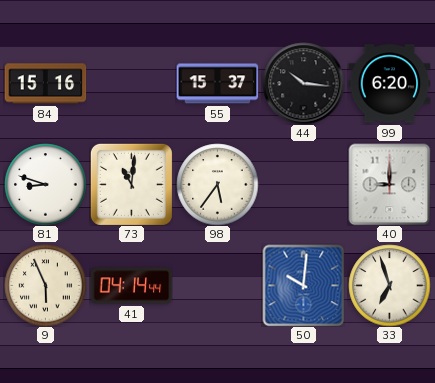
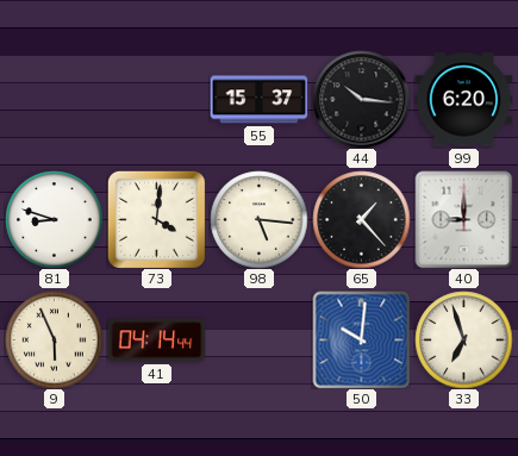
84: 15:16 -> none
73: 11:01 -> 4:01
98: 5:36 -> 5:16
65: none -> 1:23
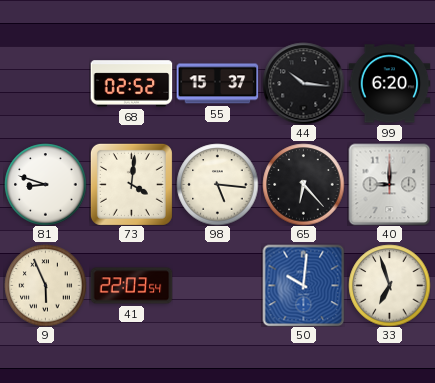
68: none -> 02:52
65: 1:23 -> 6:23
41: 04:14 -> 22:03
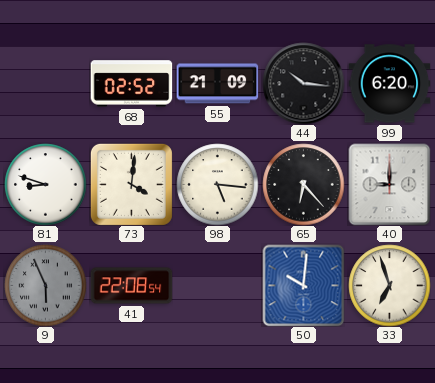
55: 15:37 -> 21:09
9 dial: cream -> grey
41: 22:03 -> 22:08
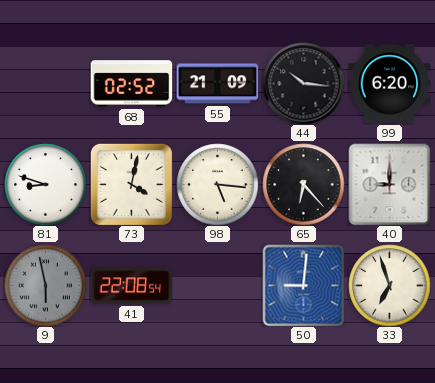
73: 4:01 -> 4:02
9: 5:56 -> 5:58
50: 10:01 -> 9:01
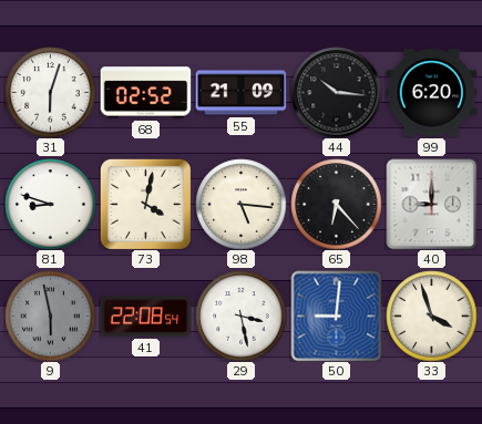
31: none -> 6:03
29: none -> 3:28
33: 6:57 -> 3:57
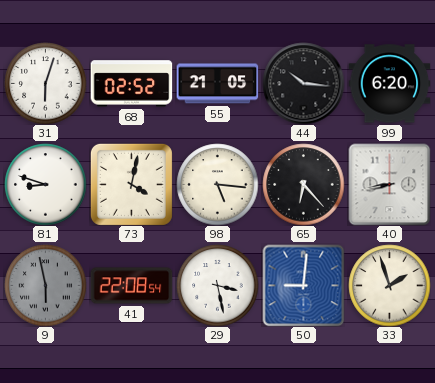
55: 21:09 -> 21:05
40: 9:00 -> 8:43
33: 3:57 -> 1:57
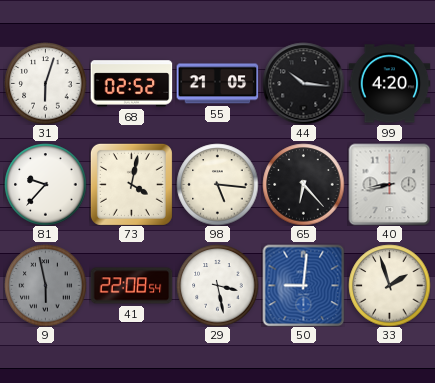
99: 6:20 -> 4:20
81: 8:48 -> 9:37
